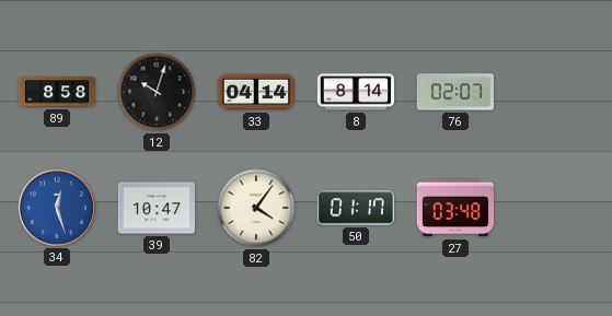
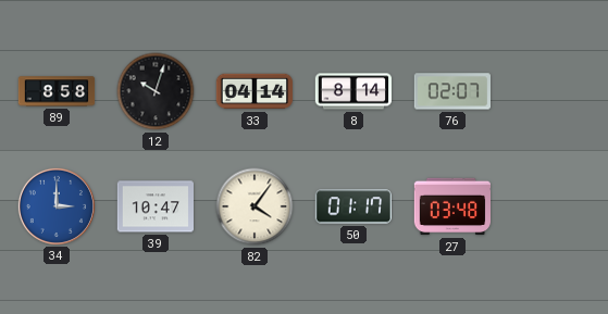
34: 12:27 -> 3:00
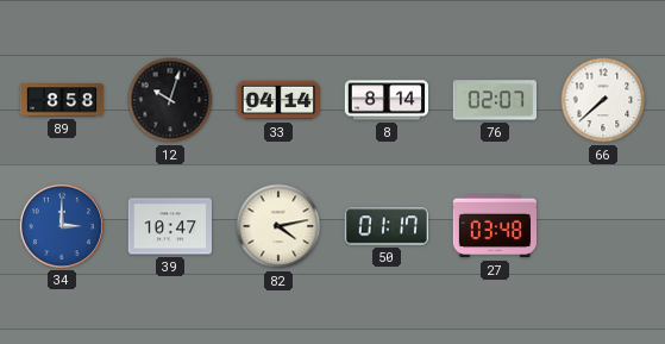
66: none -> 7:38
82: 4:06 -> 4:13
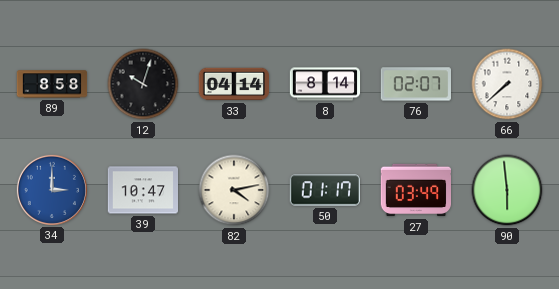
27: 03:48 -> 03:49
90: none -> 5:59
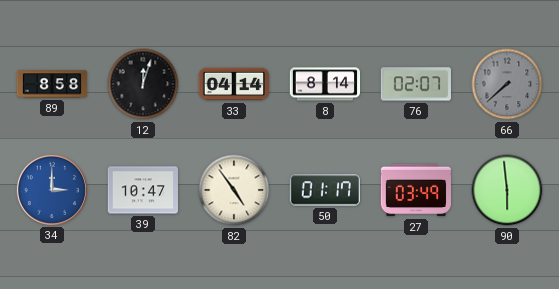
12: 10:03 -> 12:03
66 dial: white -> grey
82: 4:13 -> 4:54
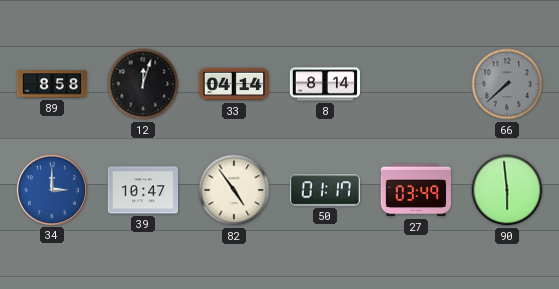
76: 02:07 -> none
